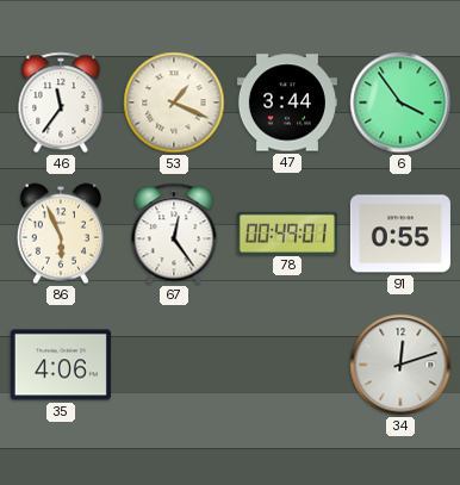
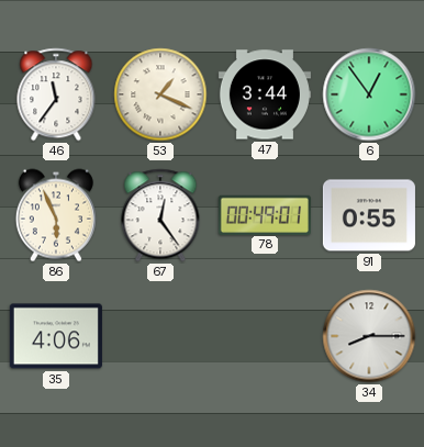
6: 3:54 -> 12:54
34: 12:12 -> 8:15
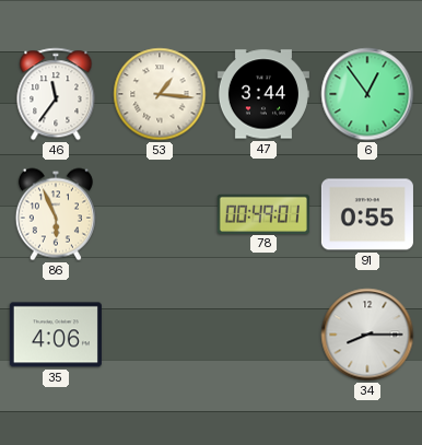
53: 1:19 -> 1:16
67: 12:24 -> none
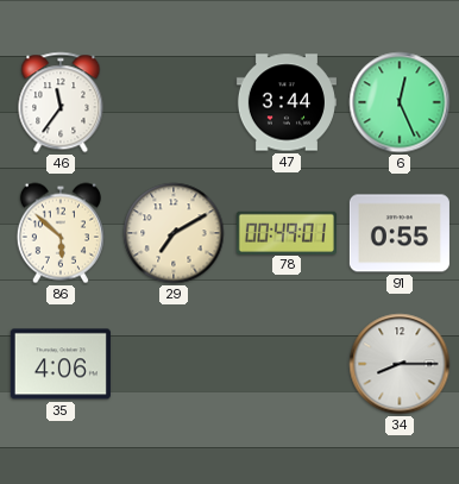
53: 1:16 -> none
6: 12:54 -> 12:26
86: 5:56 -> 5:52
29: none -> 7:10
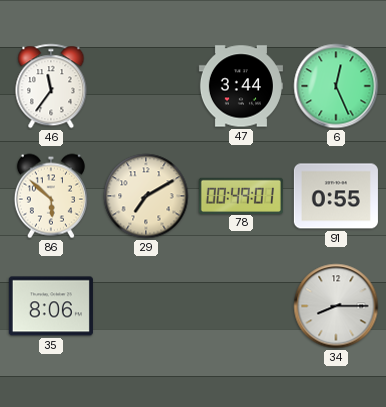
35: 4:06 -> 8:06
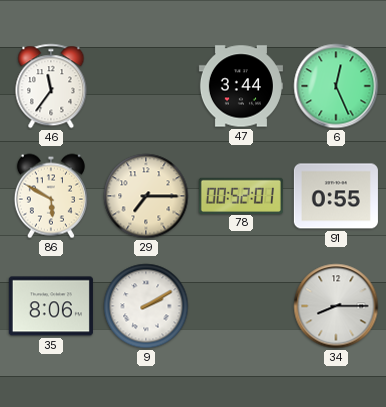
86: 5:52 -> 5:50
29: 7:10 -> 7:15
78: 00:49 -> 00:52
9: none -> 2:10
